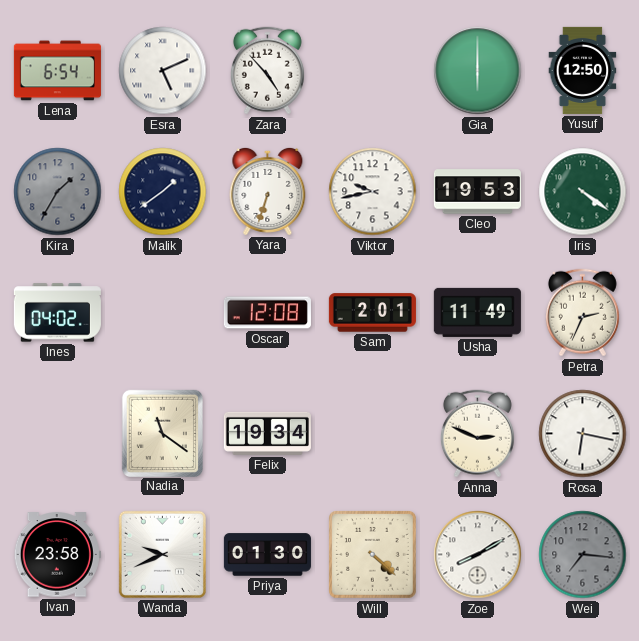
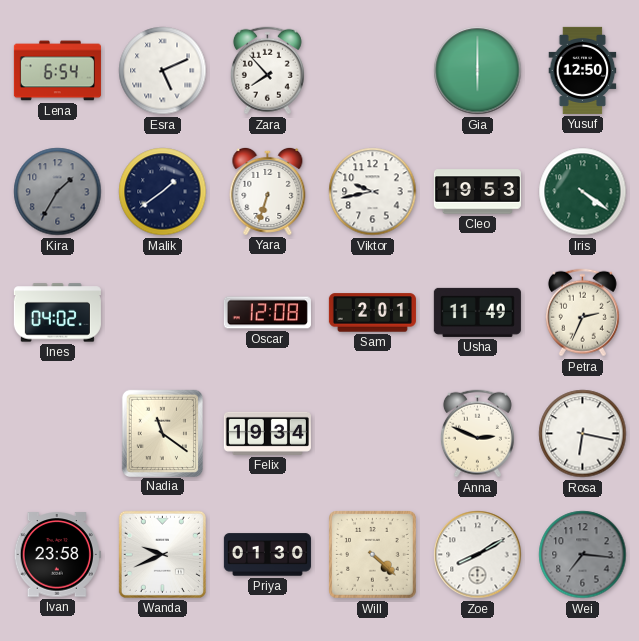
Zara: 4:53 -> 7:53
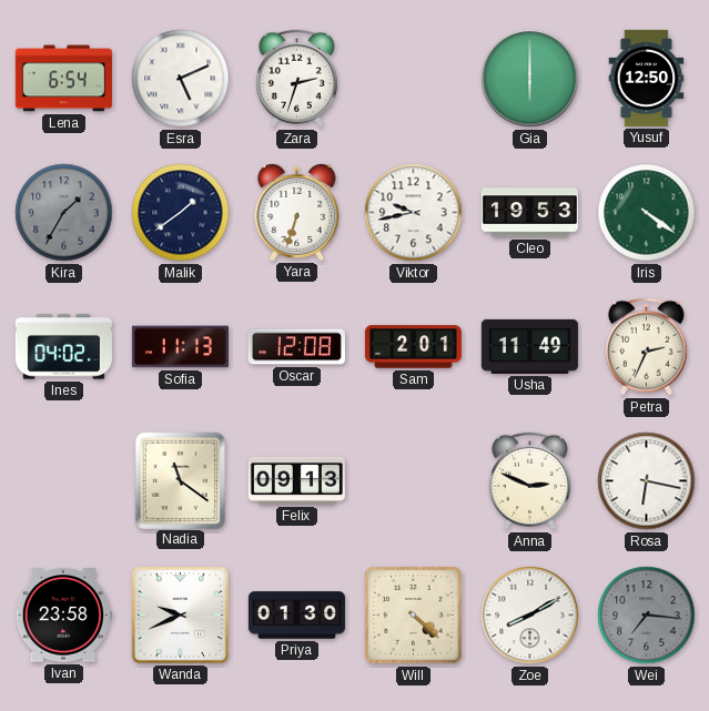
Zara: 7:53 -> 2:33
Sofia: none -> 11:13
Felix: 19:34 -> 09:13
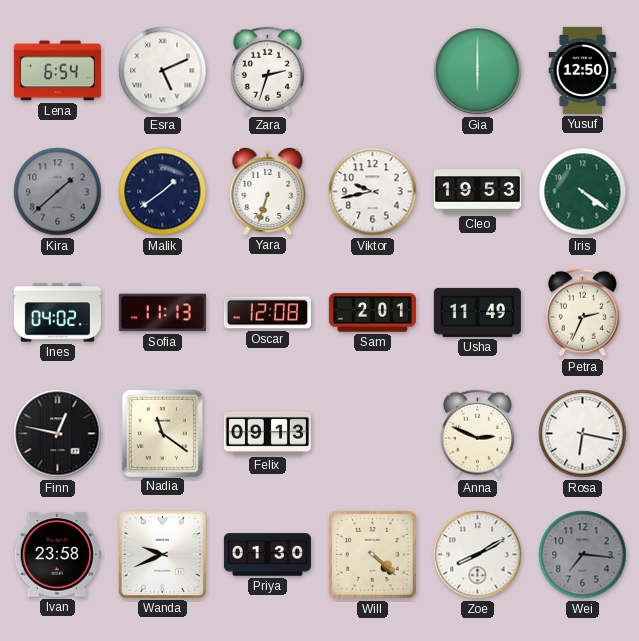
Kira: 1:35 -> 1:38
Finn: none -> 12:47
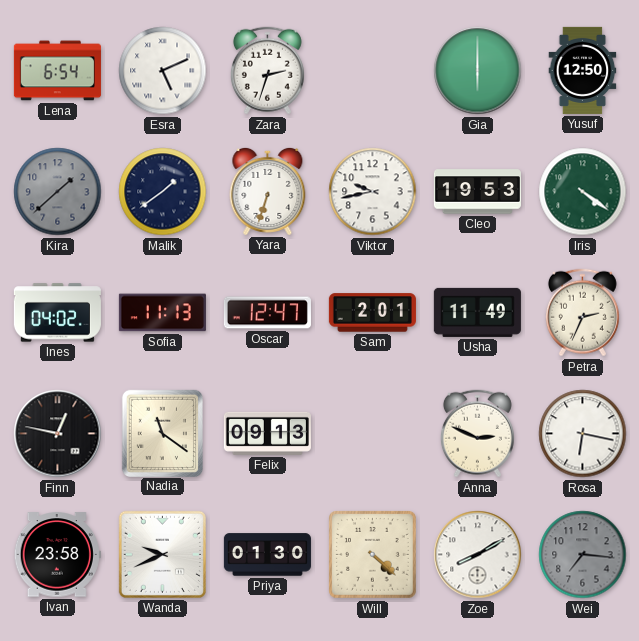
Oscar: 12:08 -> 12:47
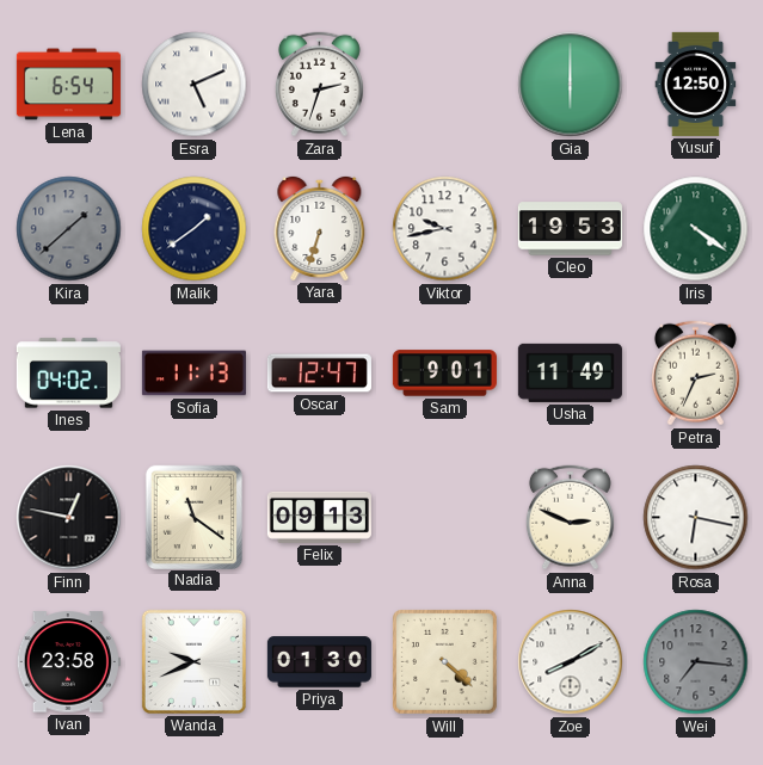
Sam: 2:01 -> 9:01
